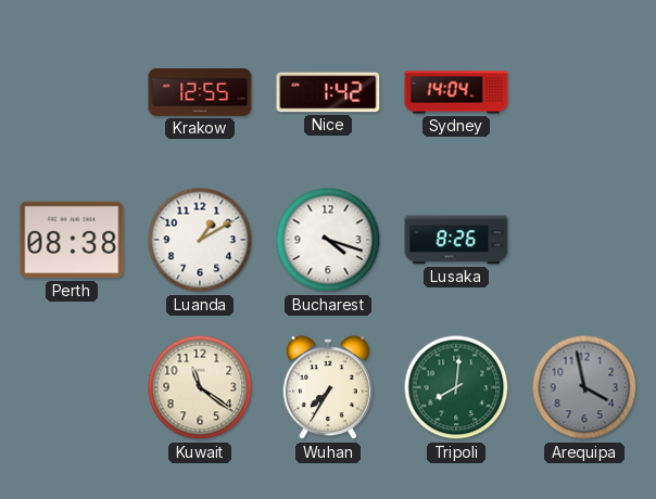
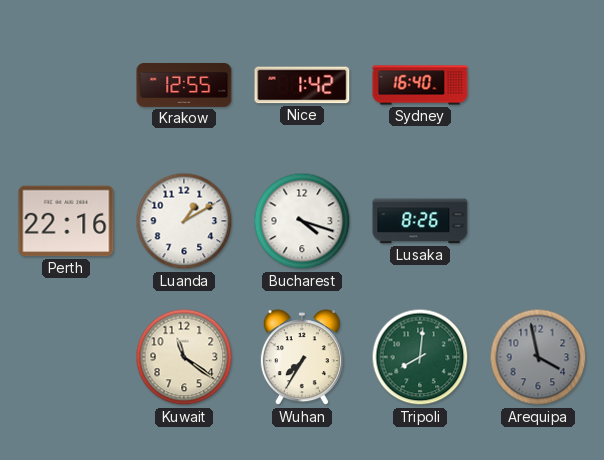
Sydney: 14:04 -> 16:40
Perth: 08:38 -> 22:16
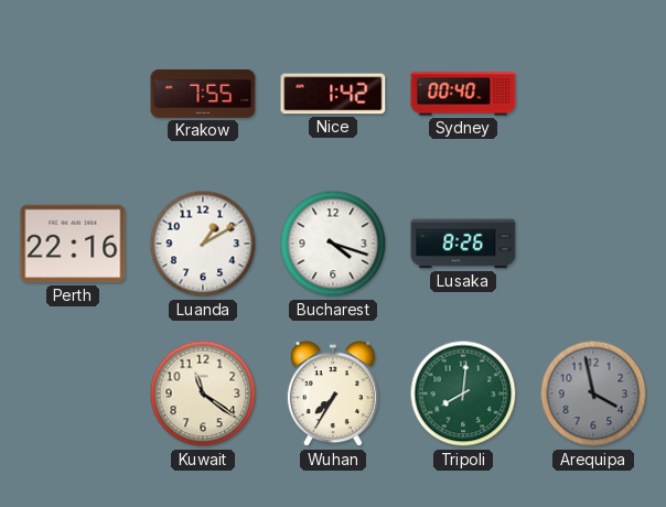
Krakow: 12:55 -> 7:55
Sydney: 16:40 -> 00:40
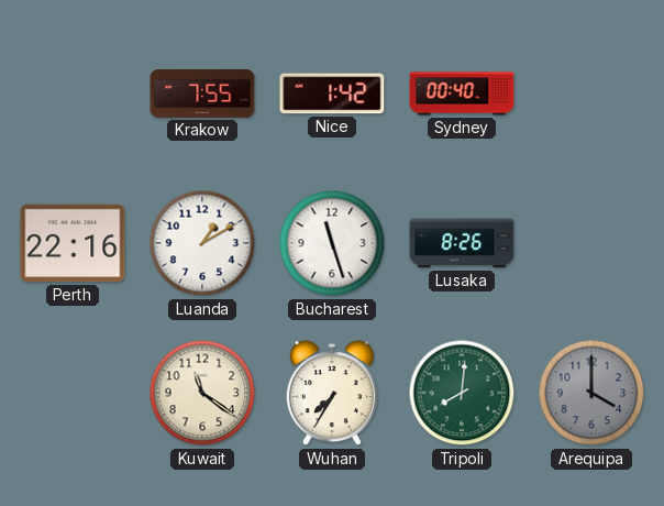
Bucharest: 4:18 -> 11:27
Arequipa: 3:58 -> 4:00
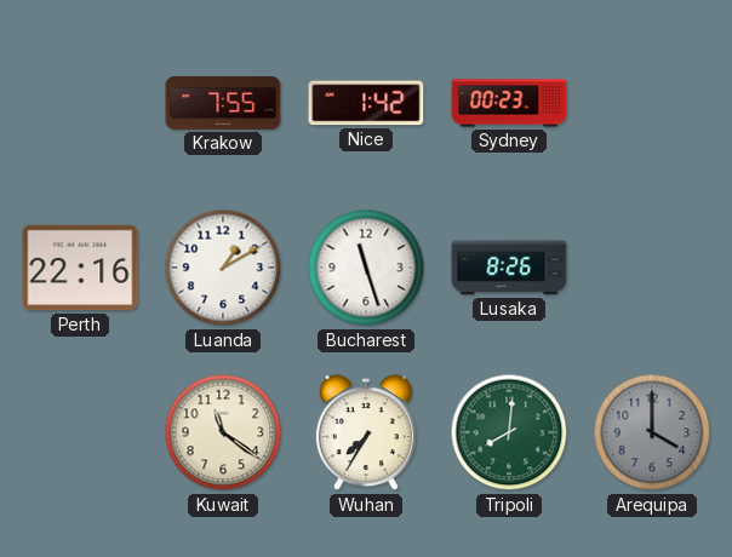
Sydney: 00:40 -> 00:23
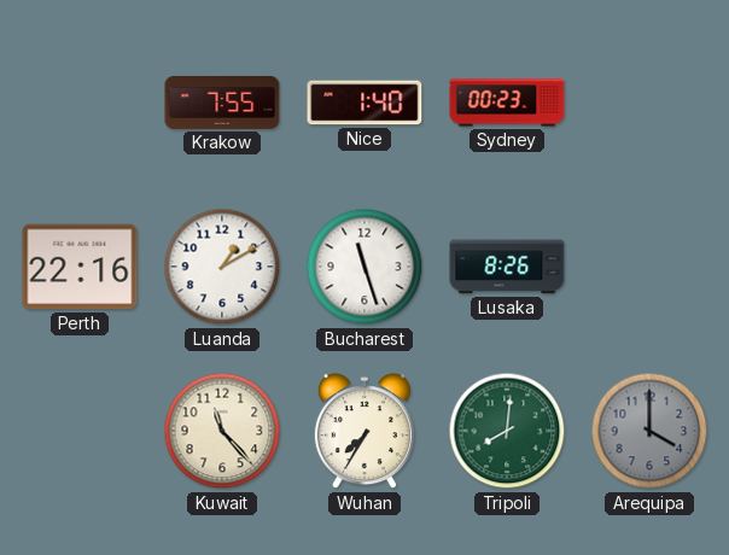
Nice: 1:42 -> 1:40
Kuwait: 11:21 -> 11:23
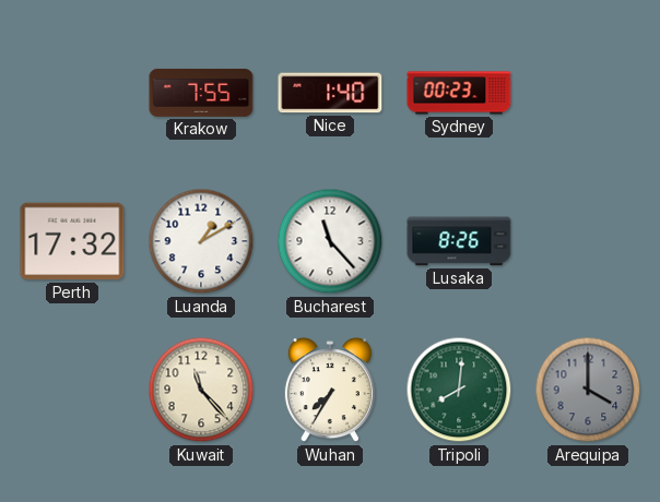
Perth: 22:16 -> 17:32
Bucharest: 11:27 -> 11:23
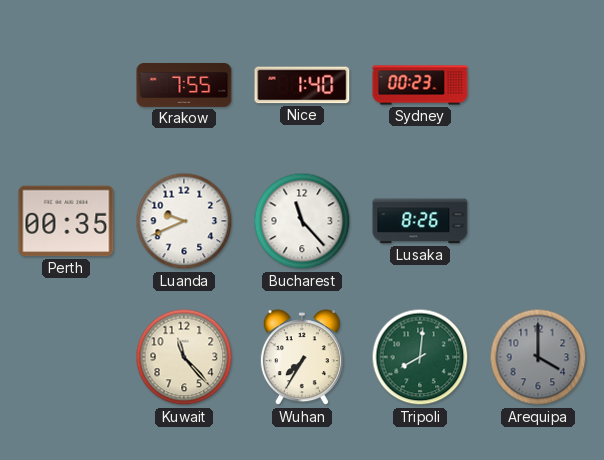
Perth: 17:32 -> 00:35
Luanda: 1:10 -> 9:41
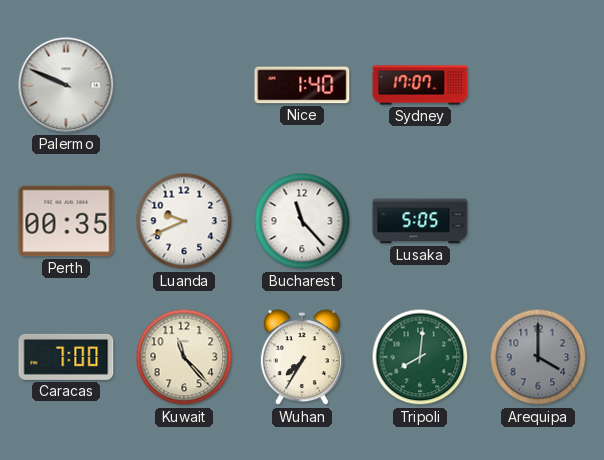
Palermo: none -> 9:49
Krakow: 7:55 -> none
Sydney: 00:23 -> 17:07
Lusaka: 8:26 -> 5:05
Caracas: none -> 7:00
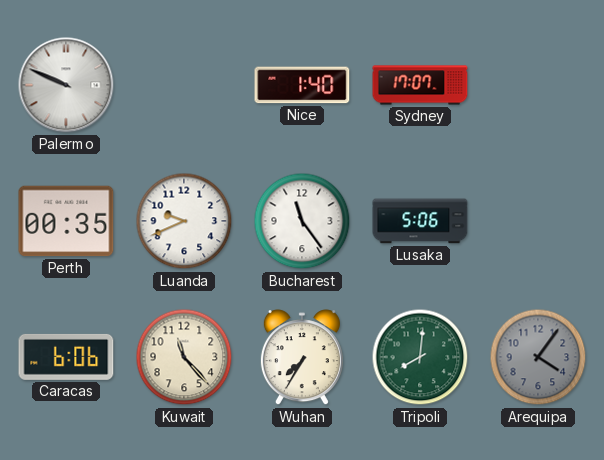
Bucharest: 11:23 -> 11:24
Lusaka: 5:05 -> 5:06
Caracas: 7:00 -> 6:06
Arequipa: 4:00 -> 4:06
